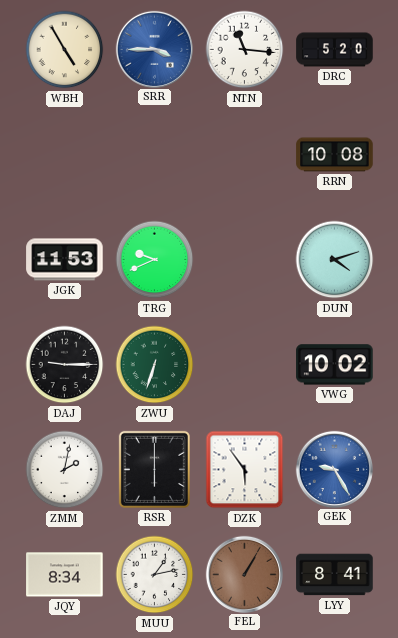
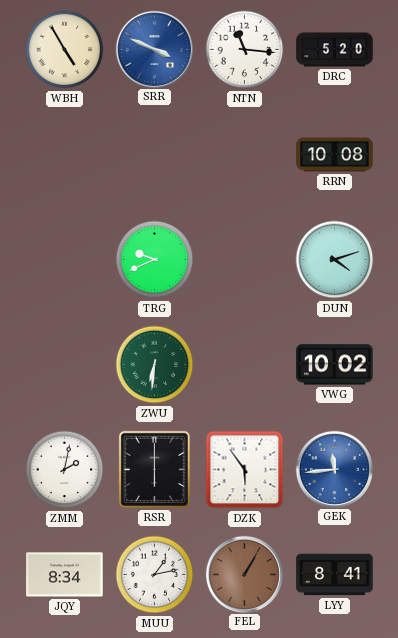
SRR: 3:45 -> 3:49
JGK: 11:53 -> none
DAJ: 9:15 -> none
ZWU: 6:33 -> 6:31
GEK: 9:25 -> 11:44
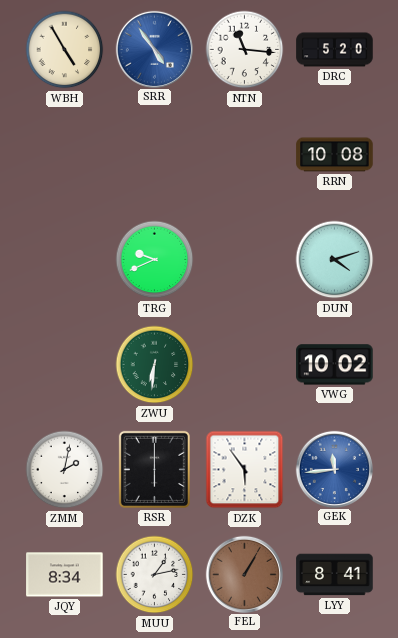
SRR: 3:49 -> 4:54
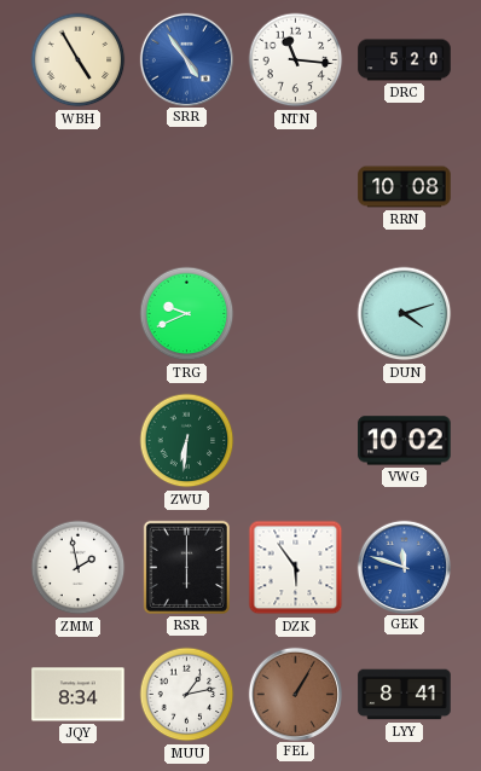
ZMM: 2:02 -> 1:58
GEK: 11:44 -> 11:48
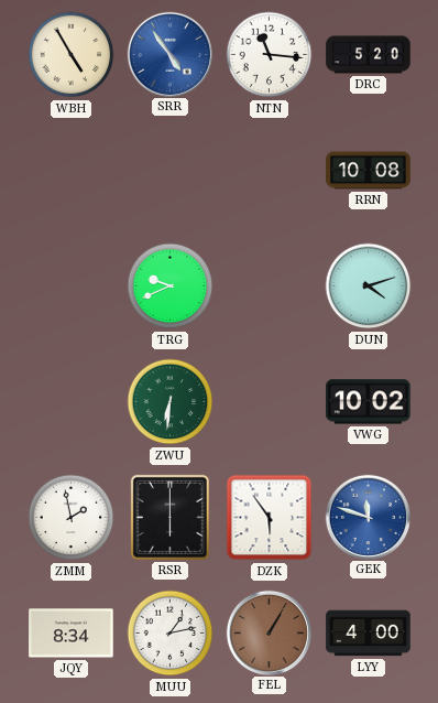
LYY: 8:41 -> 4:00
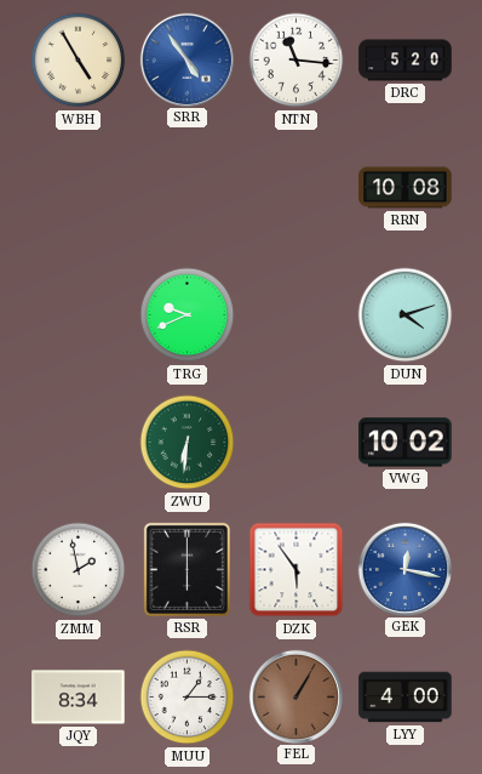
GEK: 11:48 -> 12:17
MUU: 1:13 -> 1:15
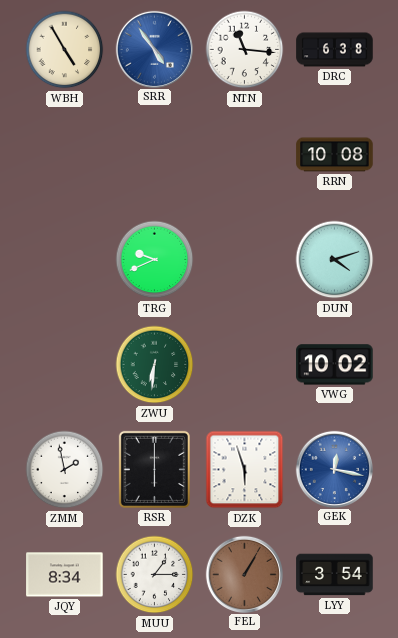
DRC: 5:20 -> 6:38
DZK: 5:54 -> 5:57
LYY: 4:00 -> 3:54
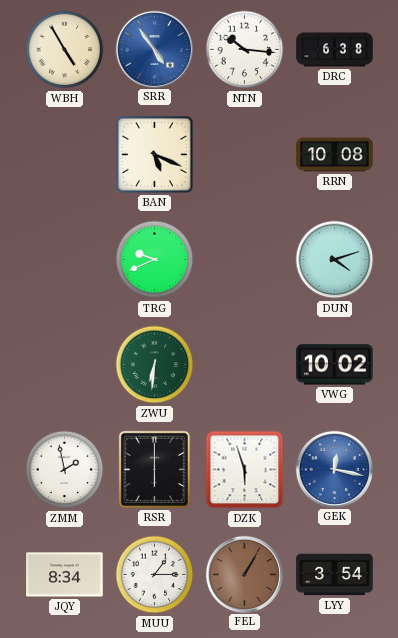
NTN: 11:16 -> 10:16
BAN: none -> 5:19
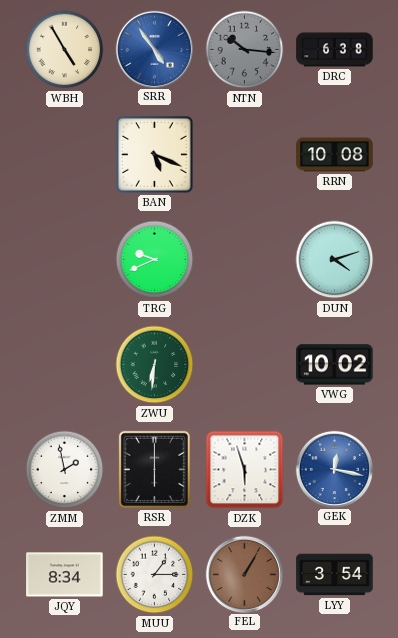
NTN dial: white -> grey
